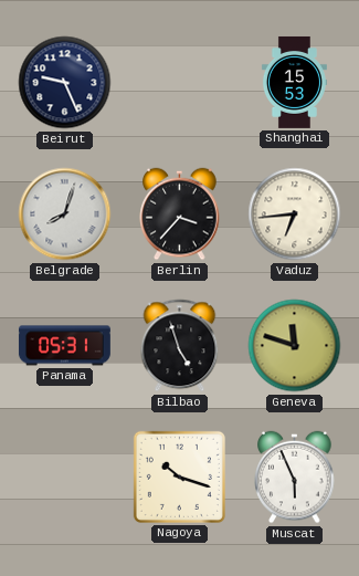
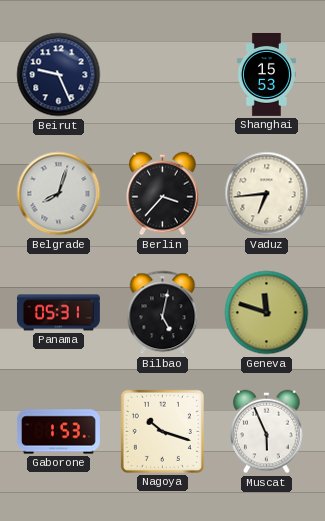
Bilbao: 4:57 -> 5:02
Gaborone: none -> 1:53
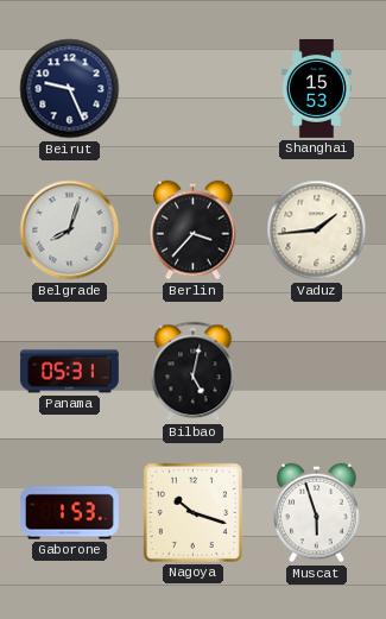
Vaduz: 6:44 -> 1:44
Geneva: 11:48 -> none
Muscat: 5:56 -> 5:57
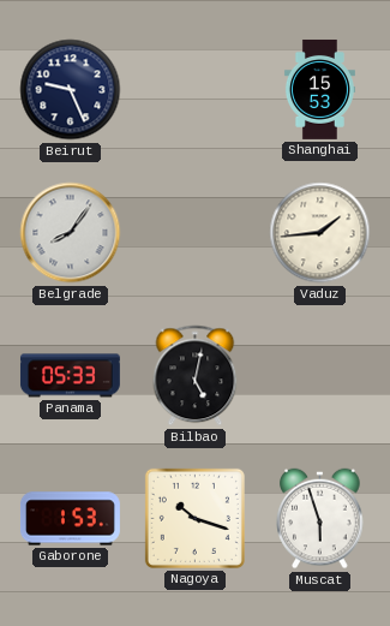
Belgrade: 8:03 -> 8:06
Berlin: 3:37 -> none
Panama: 05:31 -> 05:33
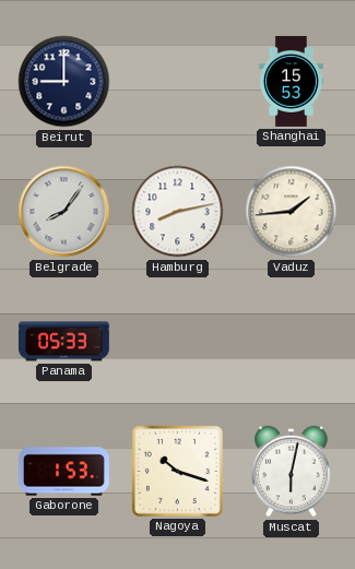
Beirut: 9:26 -> 9:00
Hamburg: none -> 8:13
Bilbao: 5:02 -> none
Muscat: 5:57 -> 6:02
